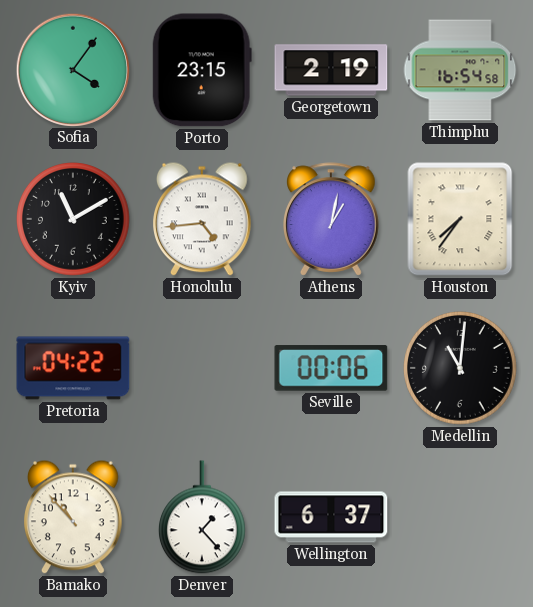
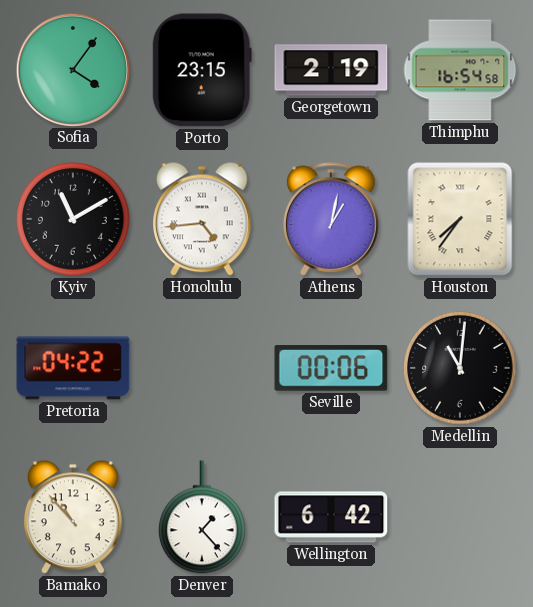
Wellington: 6:37 -> 6:42
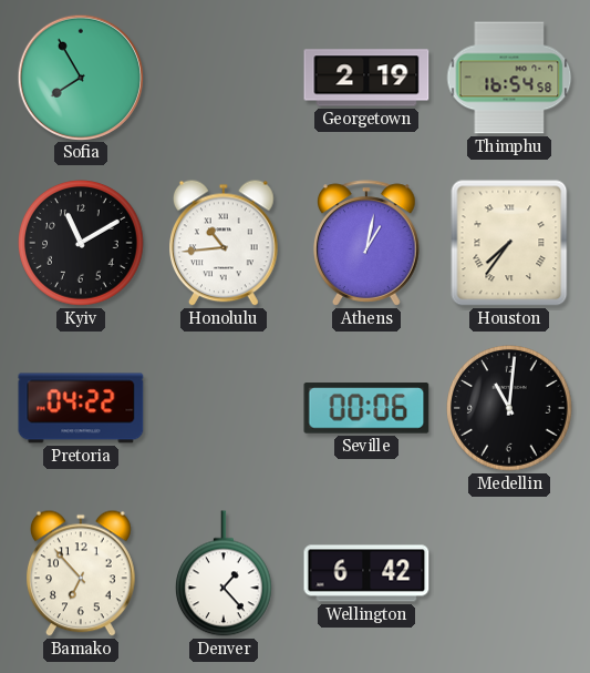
Sofia: 4:06 -> 7:55
Porto: 23:15 -> none
Honolulu: 4:44 -> 10:44
Bamako: 10:53 -> 6:53
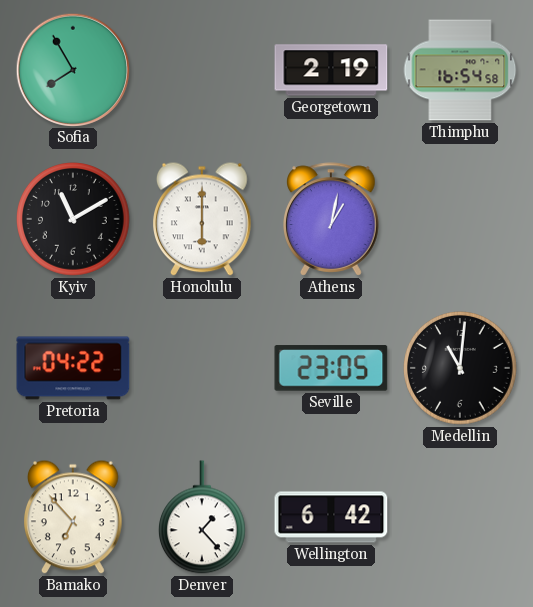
Honolulu: 10:44 -> 6:00
Houston: 7:36 -> none
Seville: 00:06 -> 23:05
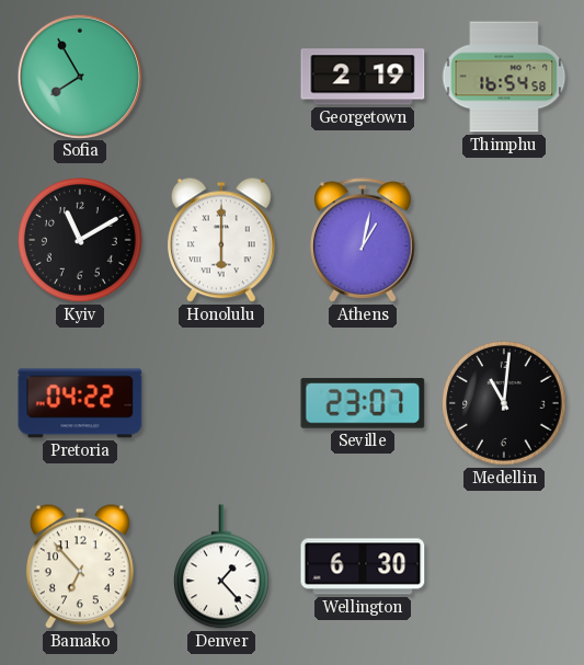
Seville: 23:05 -> 23:07
Wellington: 6:42 -> 6:30
